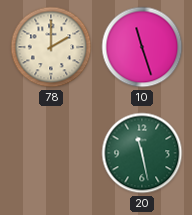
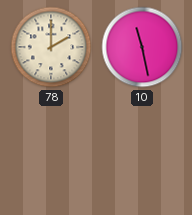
10: 11:27 -> 11:28
20: 11:28 -> none
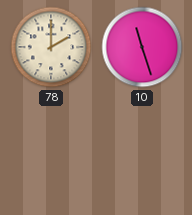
10: 11:28 -> 11:27
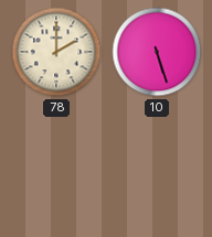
10: 11:27 -> 5:27
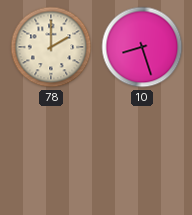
10: 5:27 -> 8:27
